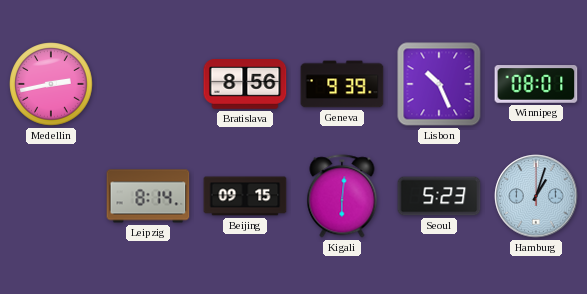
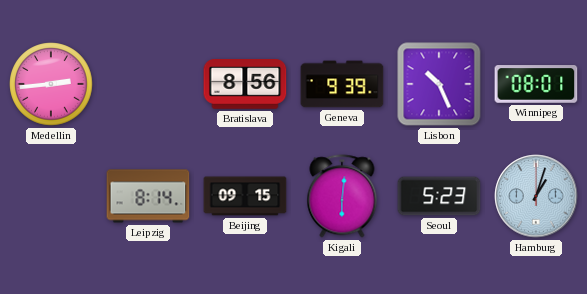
Medellin: 2:43 -> 2:44
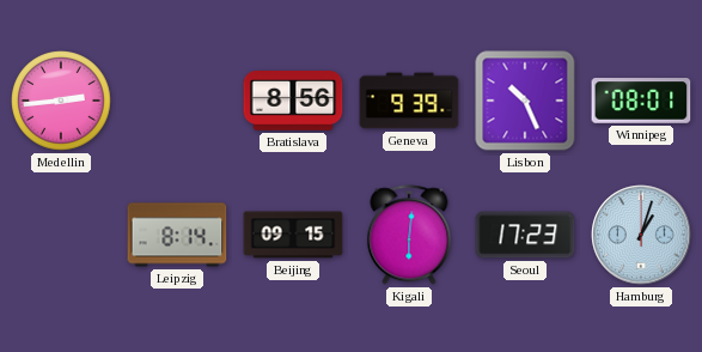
Seoul: 5:23 -> 17:23
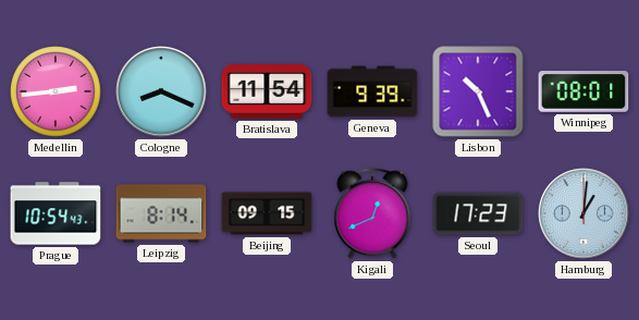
Cologne: none -> 8:19
Bratislava: 8:56 -> 11:54
Prague: none -> 10:54
Kigali: 6:01 -> 12:41
Hamburg: 1:03 -> 1:01
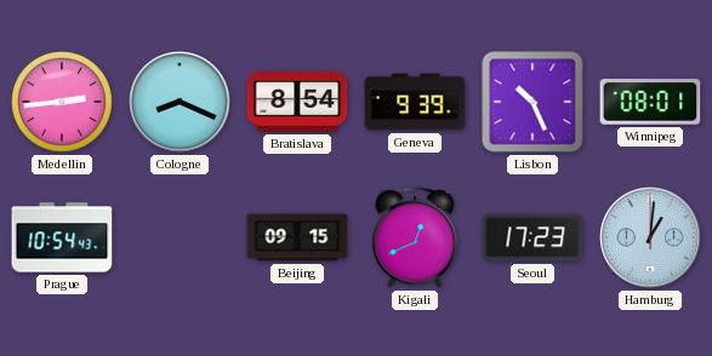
Bratislava: 11:54 -> 8:54
Leipzig: 8:14 -> none
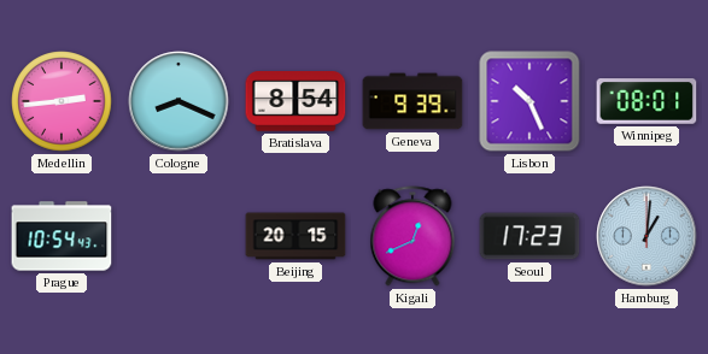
Beijing: 09:15 -> 20:15
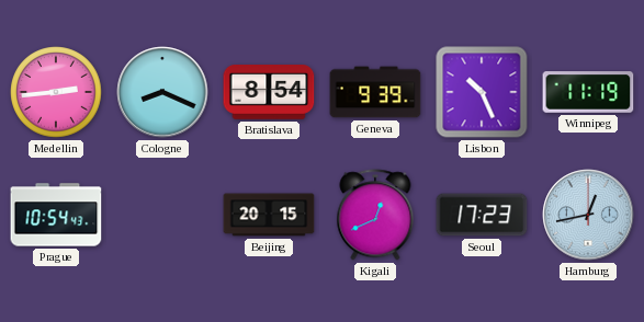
Winnipeg: 08:01 -> 11:19
Hamburg: 1:01 -> 12:43
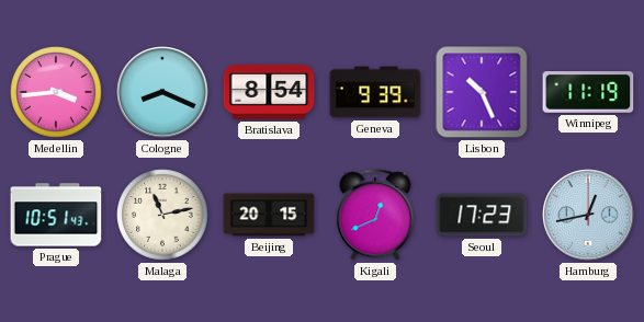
Medellin: 2:44 -> 3:44
Prague: 10:54 -> 10:51
Malaga: none -> 11:13
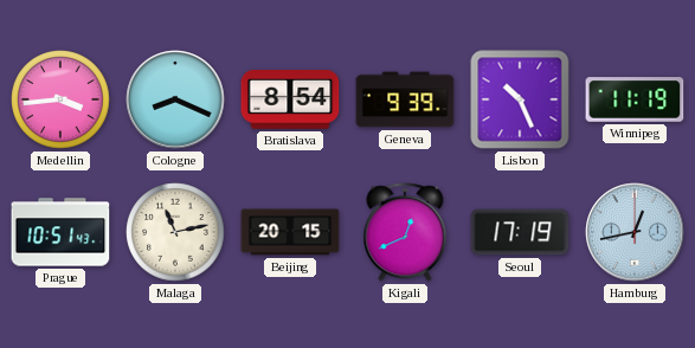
Seoul: 17:23 -> 17:19
